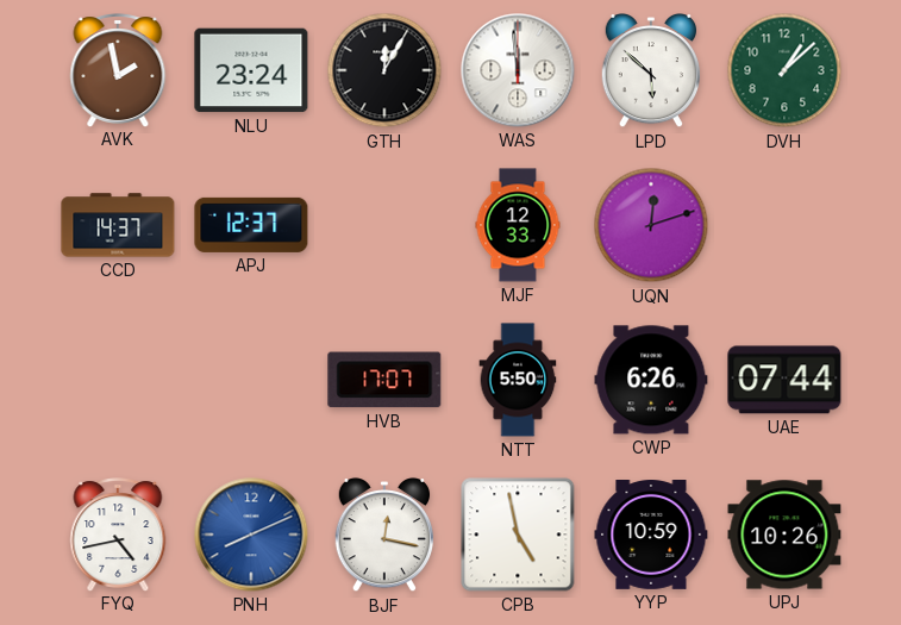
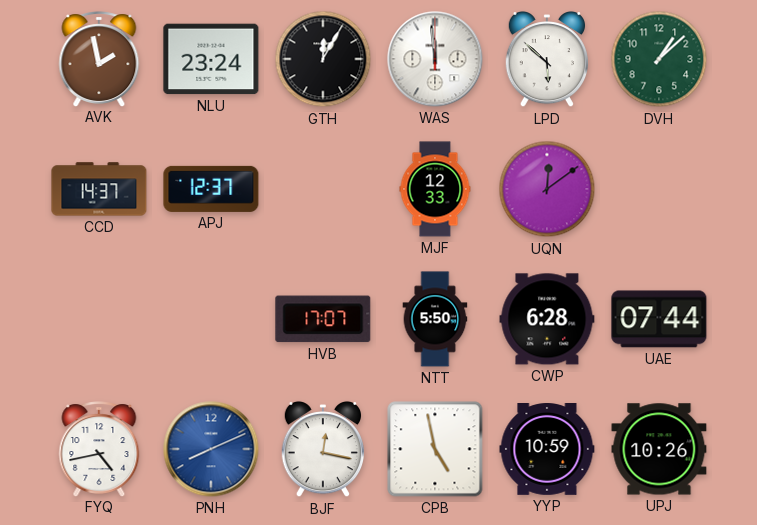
UQN: 12:12 -> 12:09
CWP: 6:26 -> 6:28
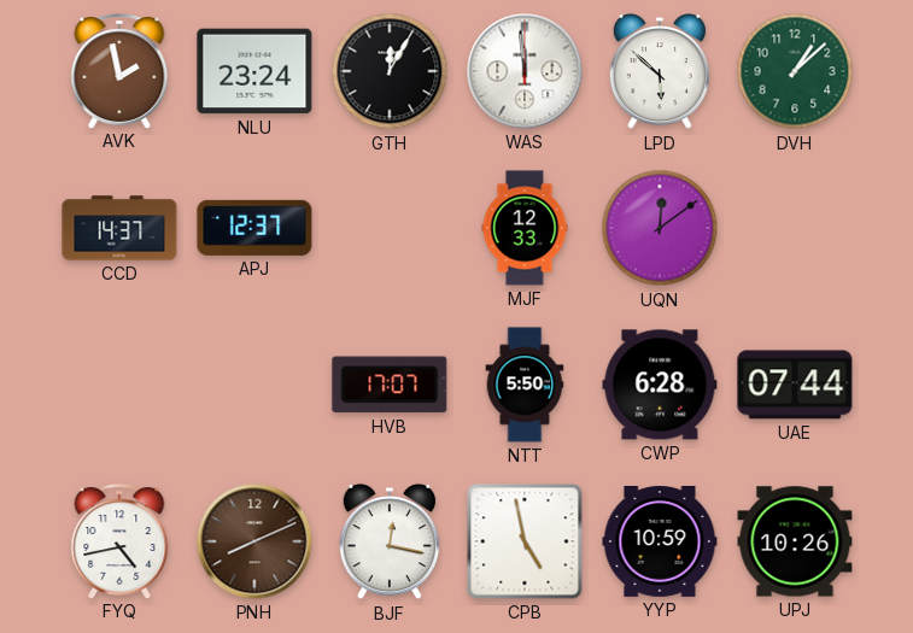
PNH dial: blue -> brown
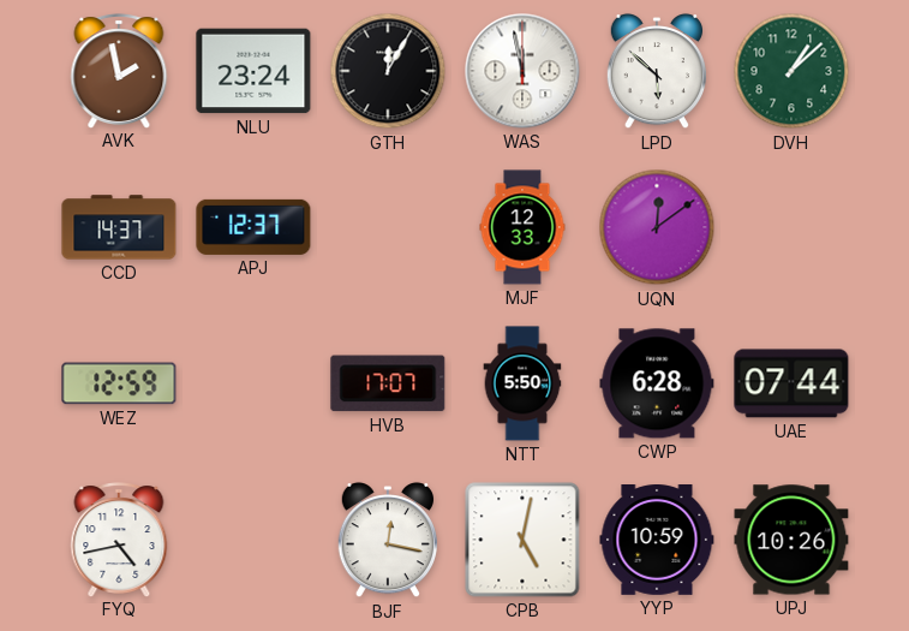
WAS: 11:59 -> 11:58
WEZ: none -> 12:59
PNH: 8:11 -> none
CPB: 4:58 -> 5:02
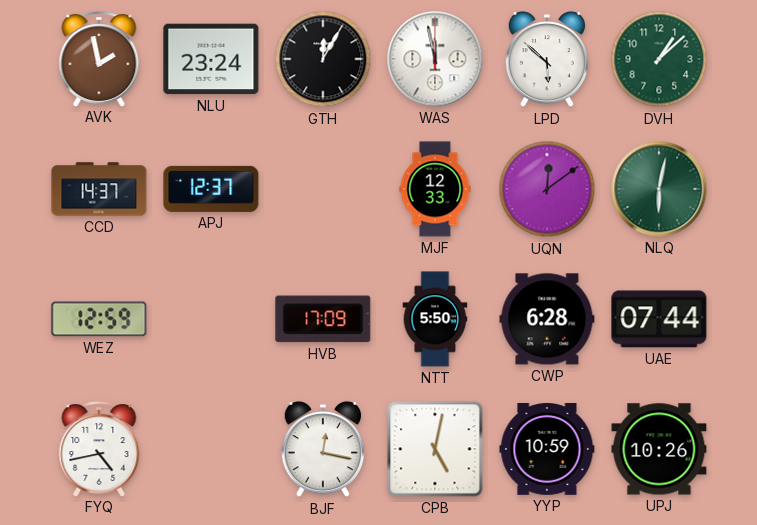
NLQ: none -> 6:02
HVB: 17:07 -> 17:09
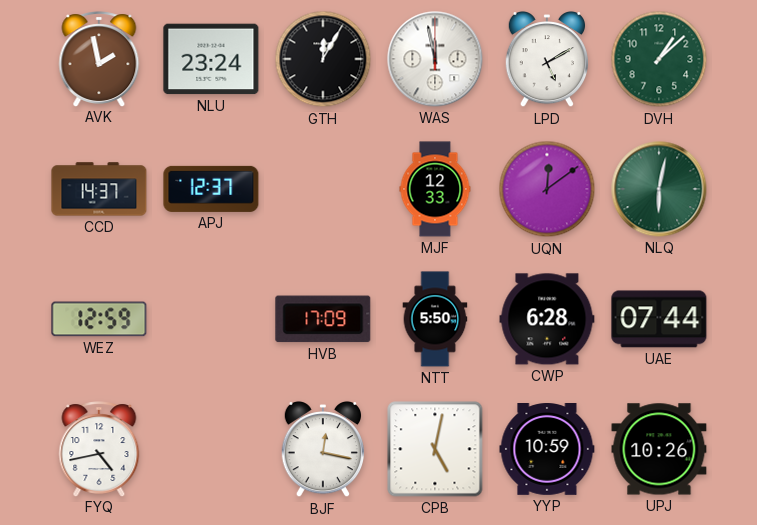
LPD: 5:52 -> 5:10
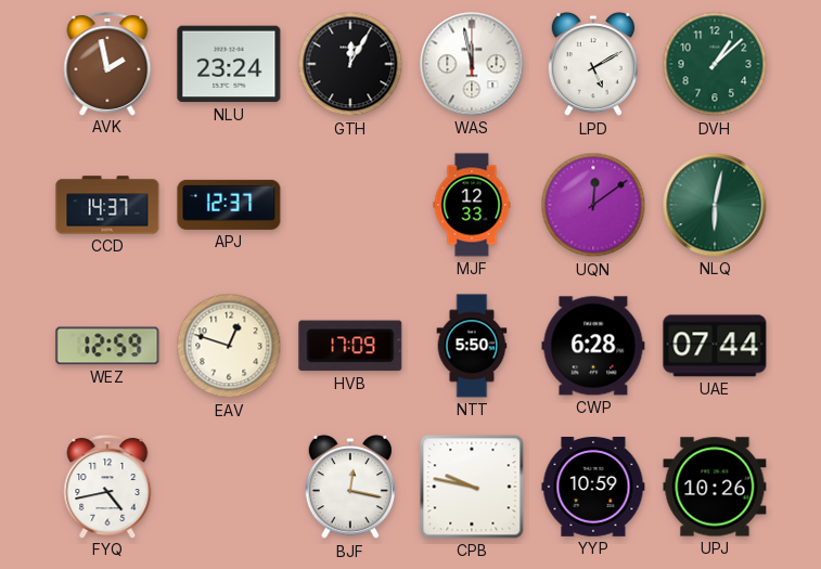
EAV: none -> 12:48
CPB: 5:02 -> 9:47
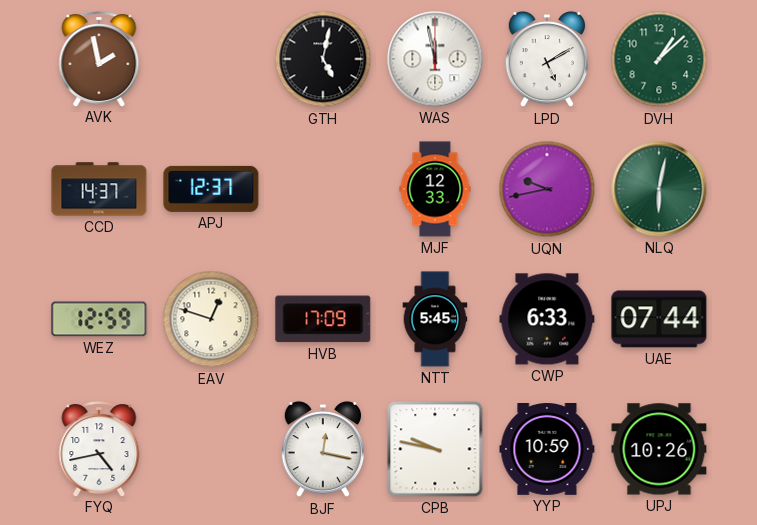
NLU: 23:24 -> none
GTH: 12:05 -> 5:02
UQN: 12:09 -> 9:43
NTT: 5:50 -> 5:45
CWP: 6:28 -> 6:33
